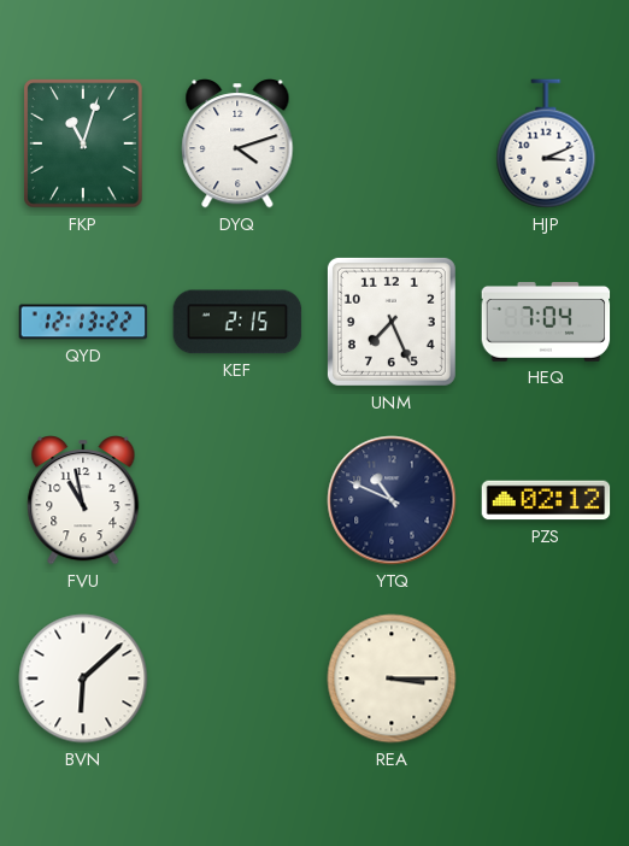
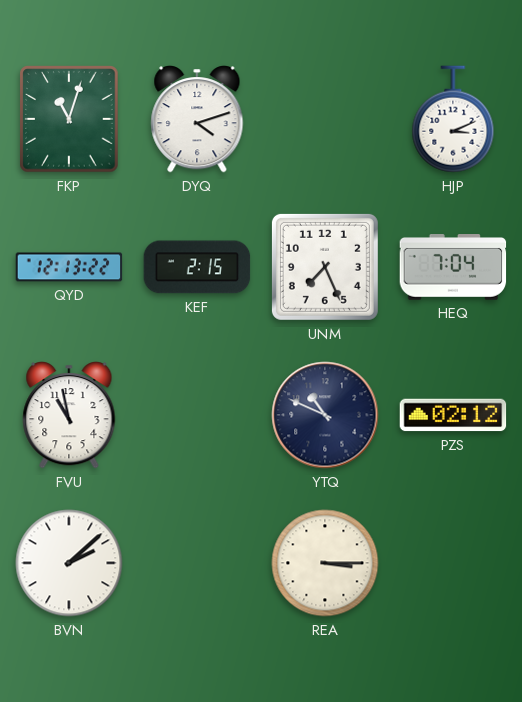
BVN: 6:08 -> 2:08
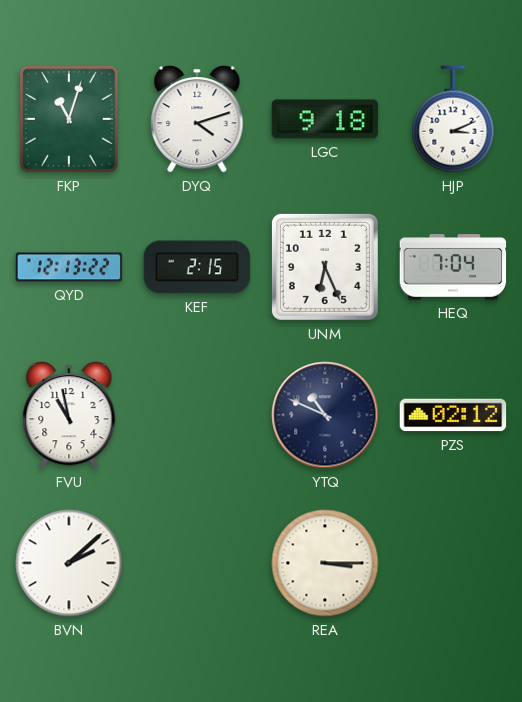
LGC: none -> 9:18
UNM: 7:26 -> 6:26
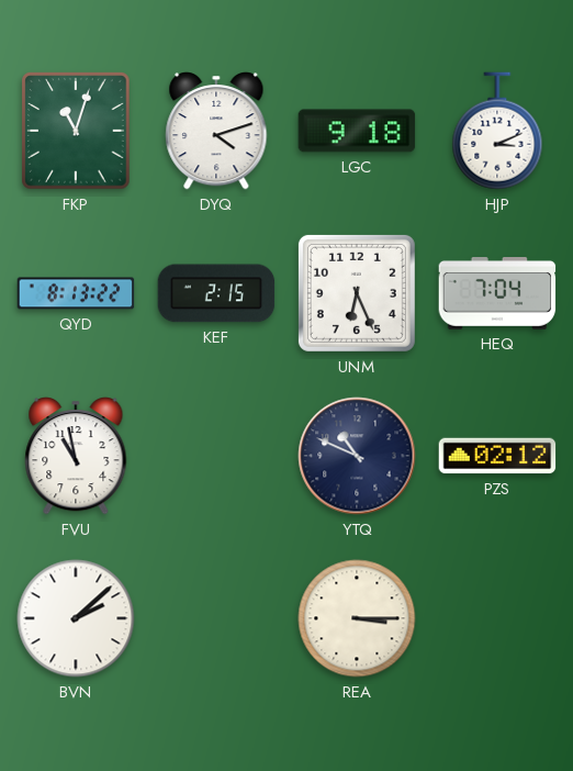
QYD: 12:13 -> 8:13
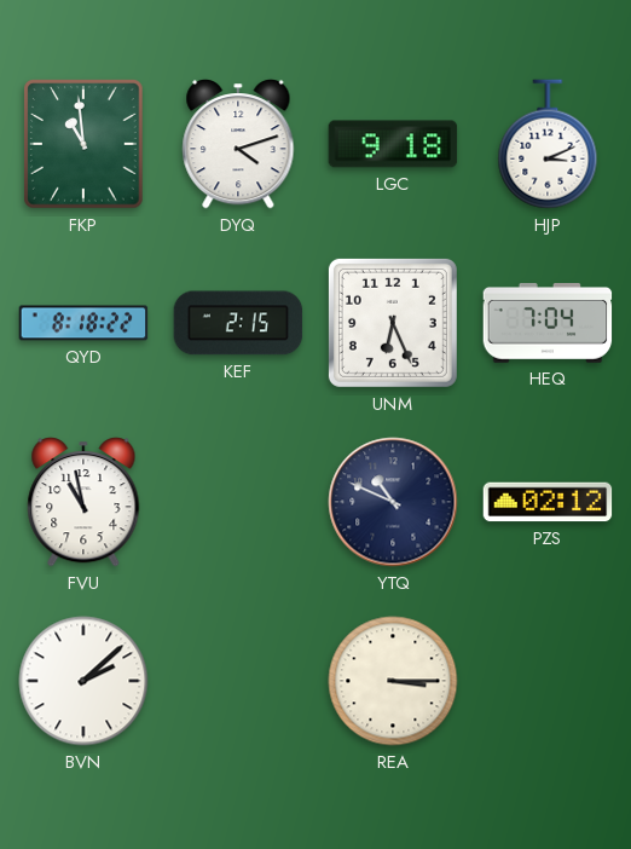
FKP: 11:03 -> 10:59
QYD: 8:13 -> 8:18
